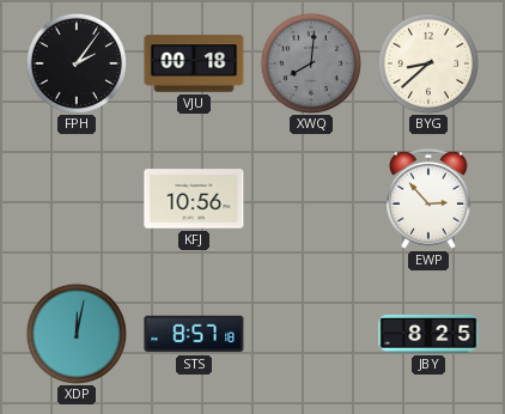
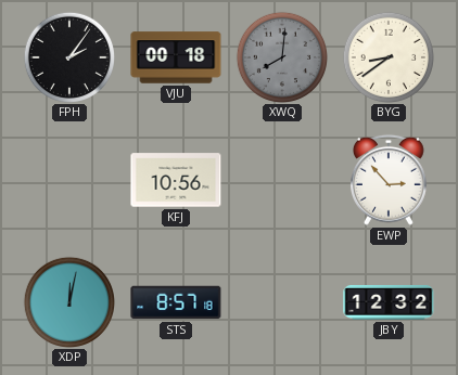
BYG: 8:38 -> 8:39
JBY: 8:25 -> 12:32
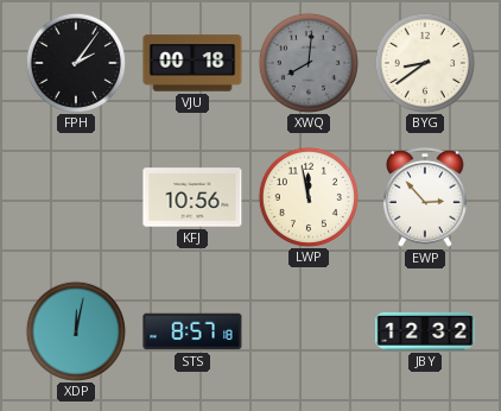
LWP: none -> 11:58
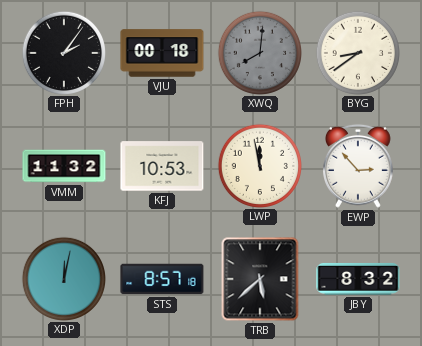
VMM: none -> 11:32
KFJ: 10:56 -> 10:53
TRB: none -> 5:38
JBY: 12:32 -> 8:32
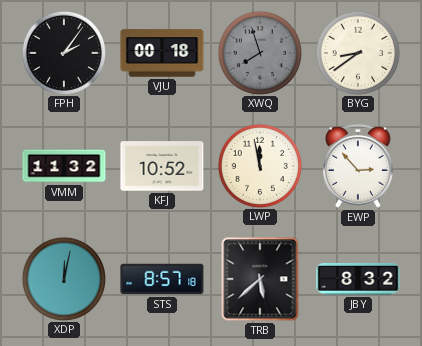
XWQ: 8:01 -> 7:57
KFJ: 10:53 -> 10:52
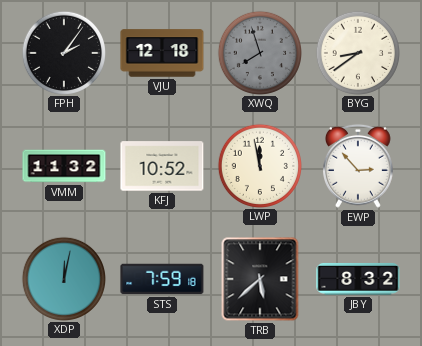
VJU: 00:18 -> 12:18
STS: 8:57 -> 7:59
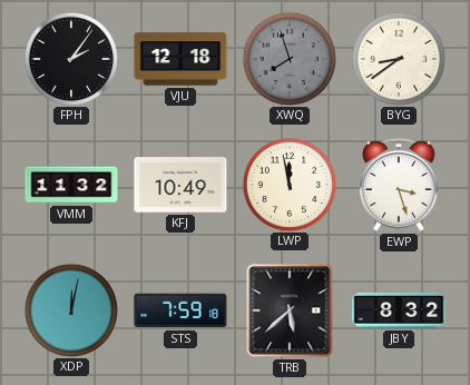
KFJ: 10:52 -> 10:49
EWP: 2:53 -> 3:27
